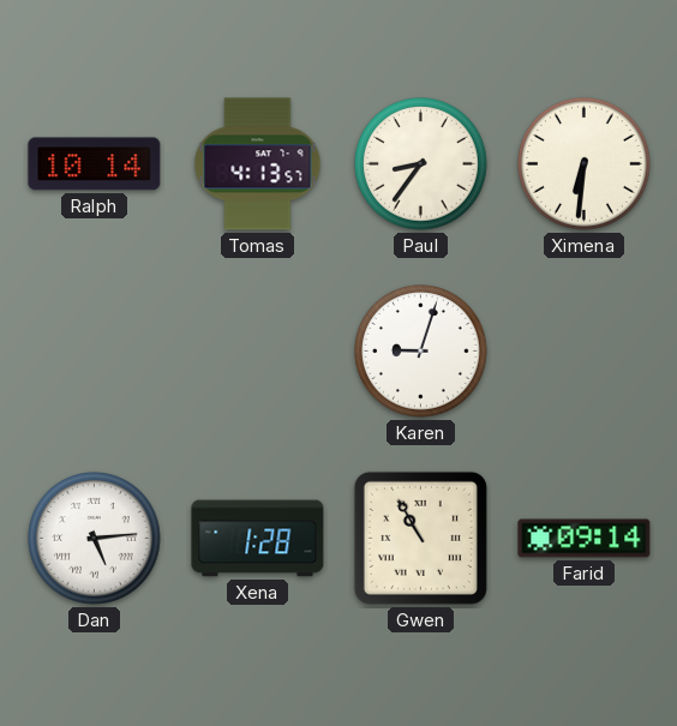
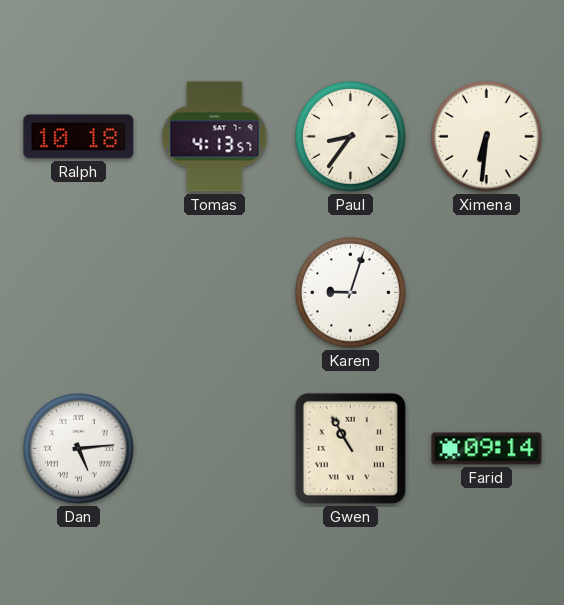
Ralph: 10:14 -> 10:18
Xena: 1:28 -> none
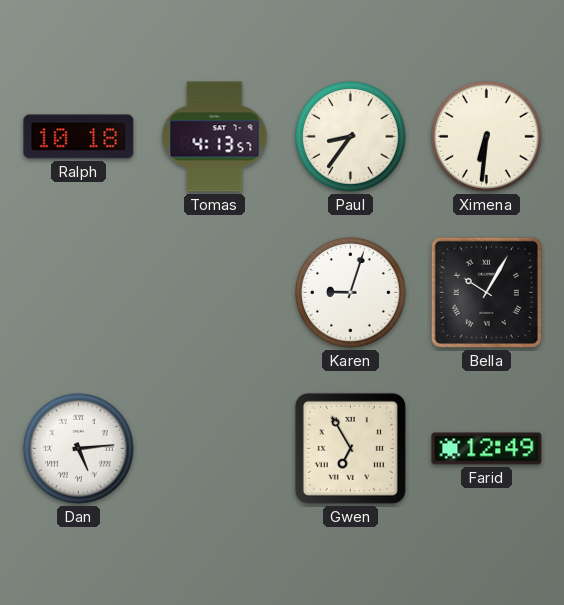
Bella: none -> 10:05
Gwen: 10:55 -> 6:55
Farid: 09:14 -> 12:49
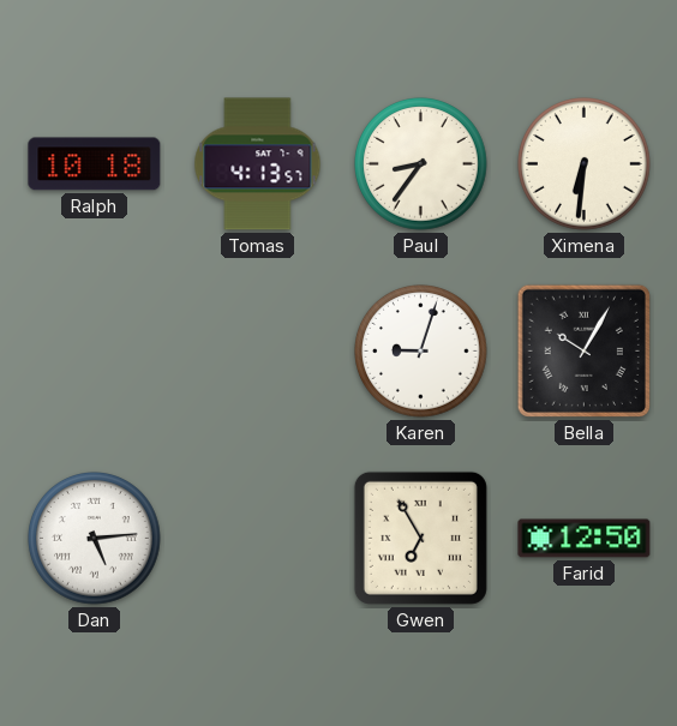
Farid: 12:49 -> 12:50
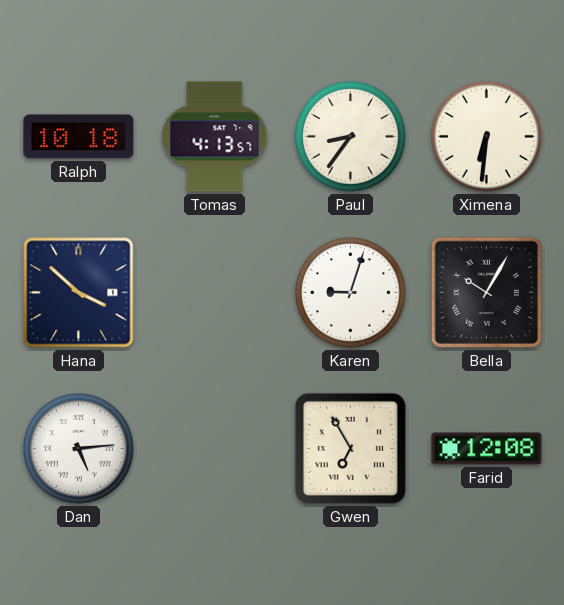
Hana: none -> 3:52
Farid: 12:50 -> 12:08
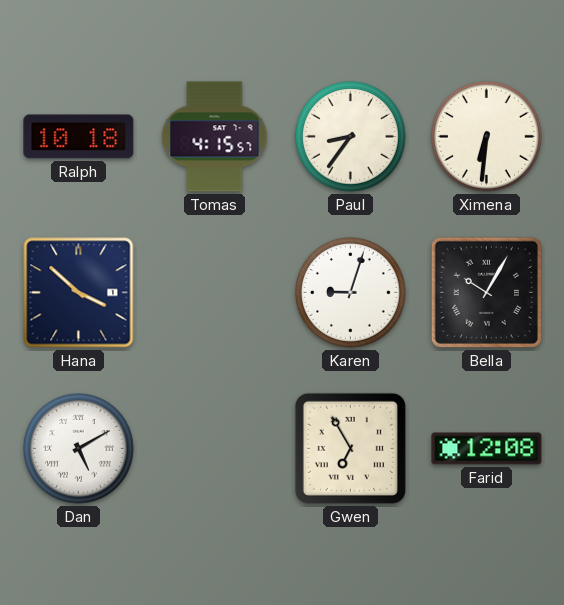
Tomas: 4:13 -> 4:15
Dan: 5:14 -> 5:10
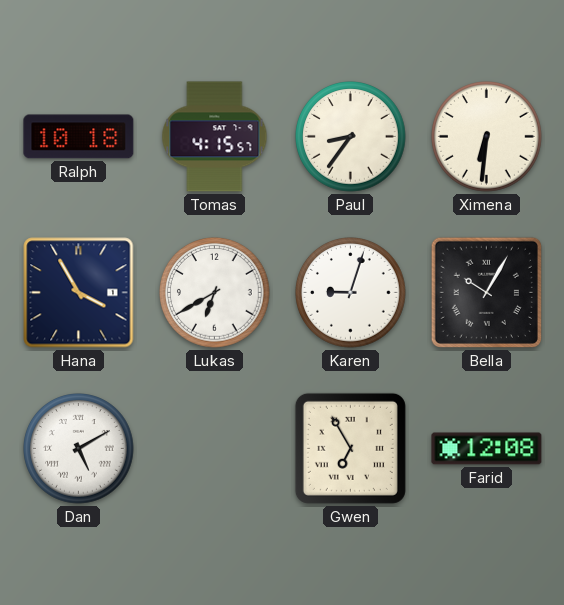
Hana: 3:52 -> 3:55
Lukas: none -> 6:40
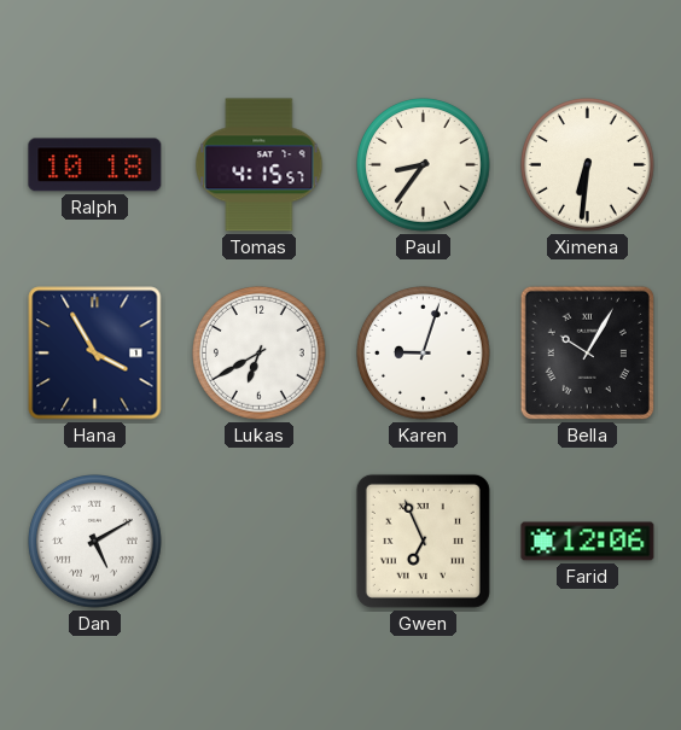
Gwen: 6:55 -> 6:56
Farid: 12:08 -> 12:06
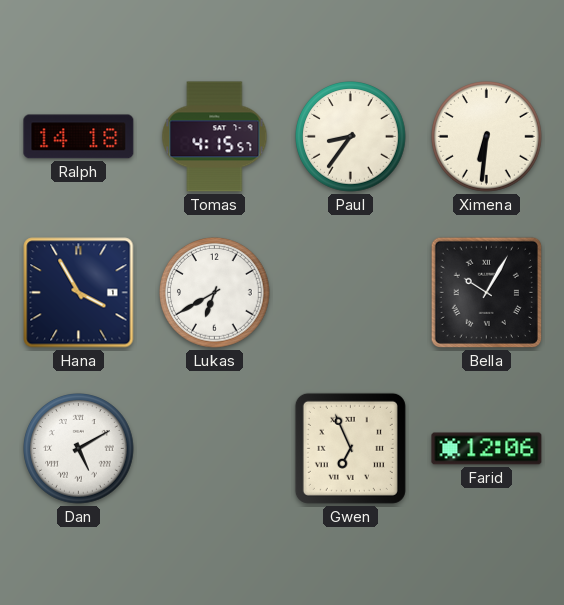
Ralph: 10:18 -> 14:18
Karen: 9:03 -> none
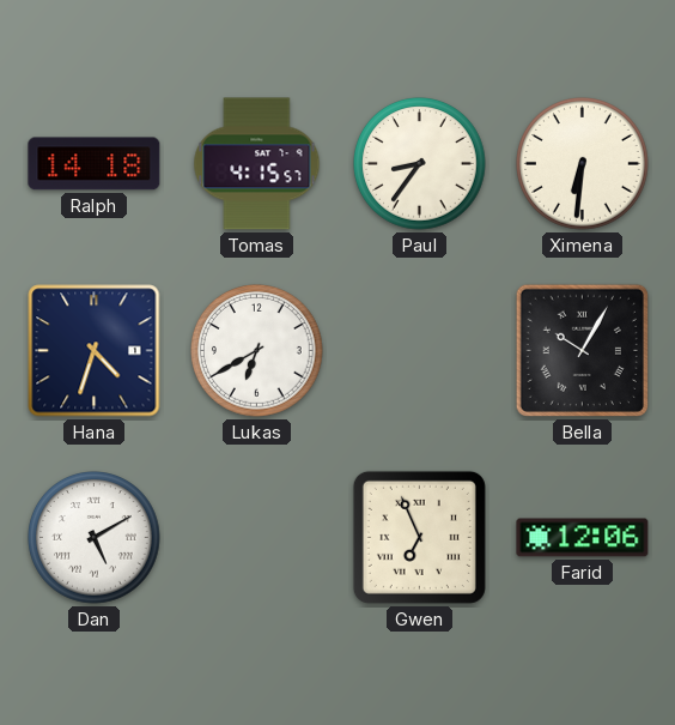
Hana: 3:55 -> 4:33
